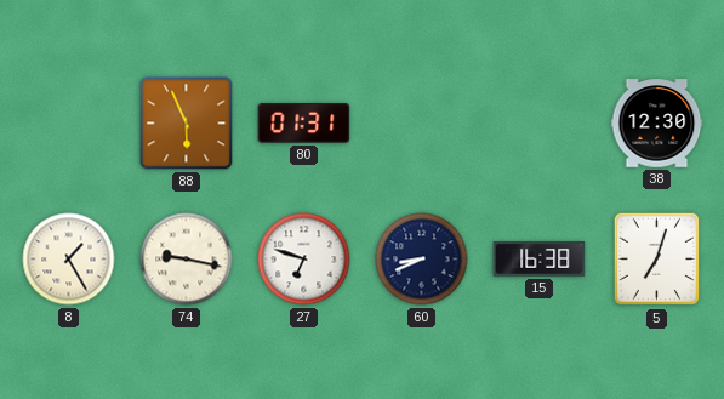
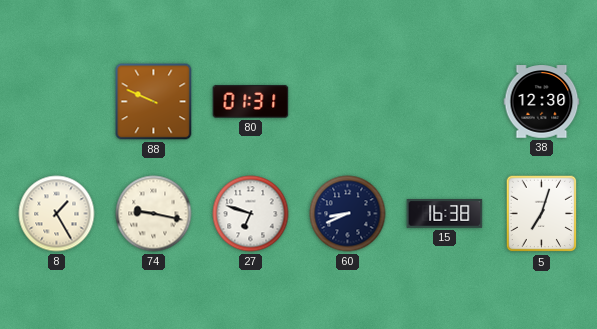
88: 5:56 -> 9:49
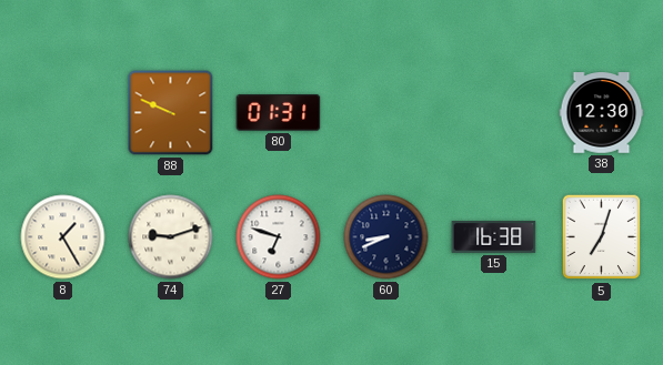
74: 9:17 -> 9:12
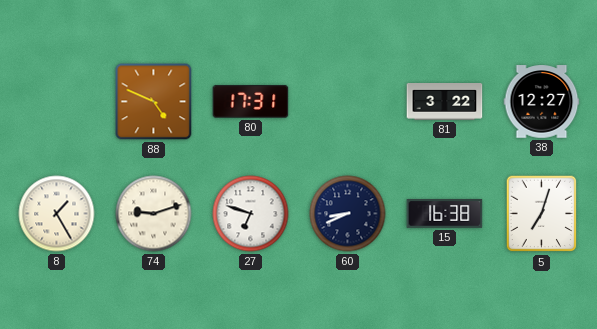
88: 9:49 -> 4:49
80: 01:31 -> 17:31
81: none -> 3:22
38: 12:30 -> 12:27
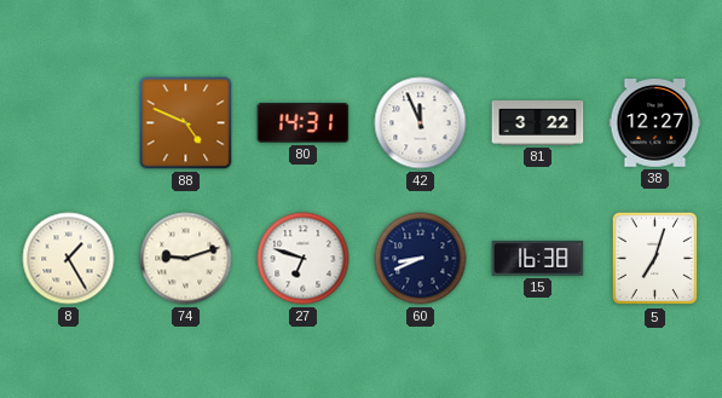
80: 17:31 -> 14:31
42: none -> 11:56
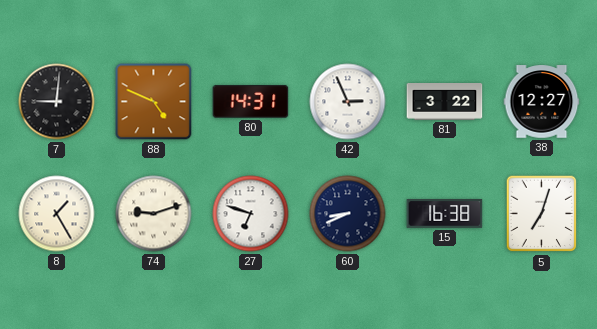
7: none -> 9:01
42: 11:56 -> 2:56
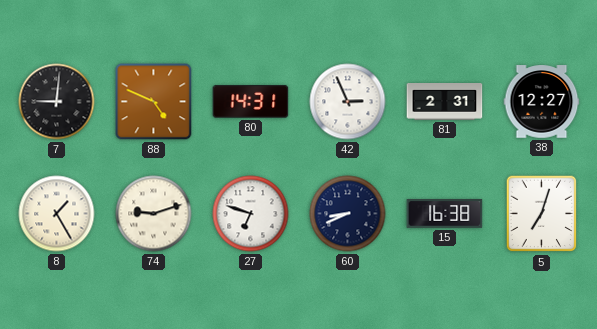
81: 3:22 -> 2:31
